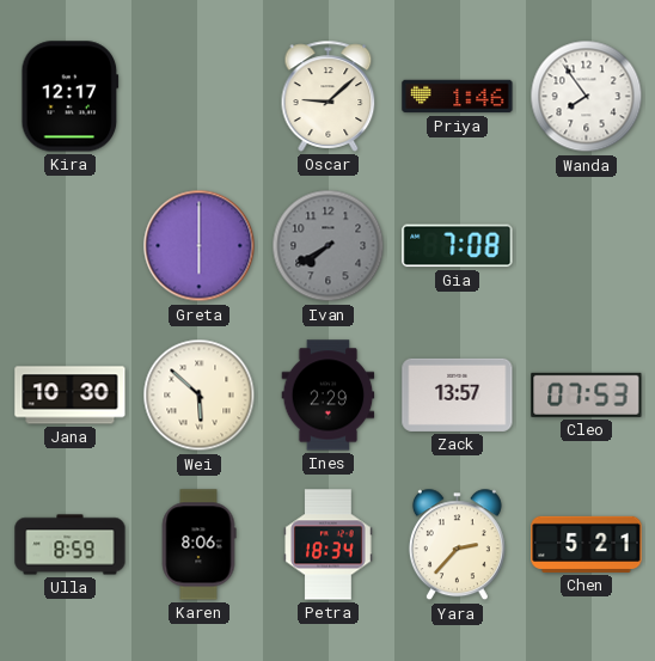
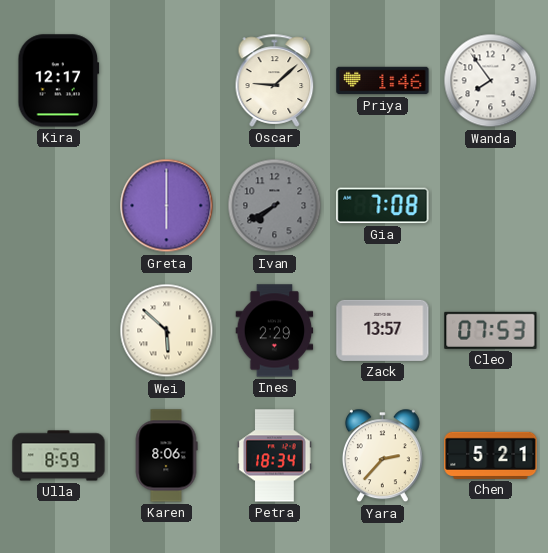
Jana: 10:30 -> none
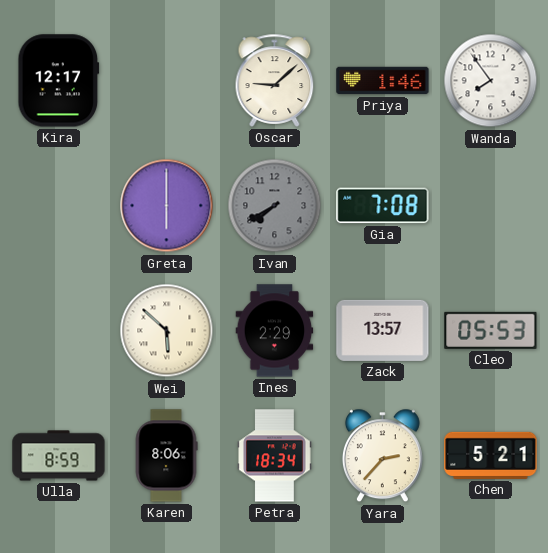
Cleo: 07:53 -> 05:53
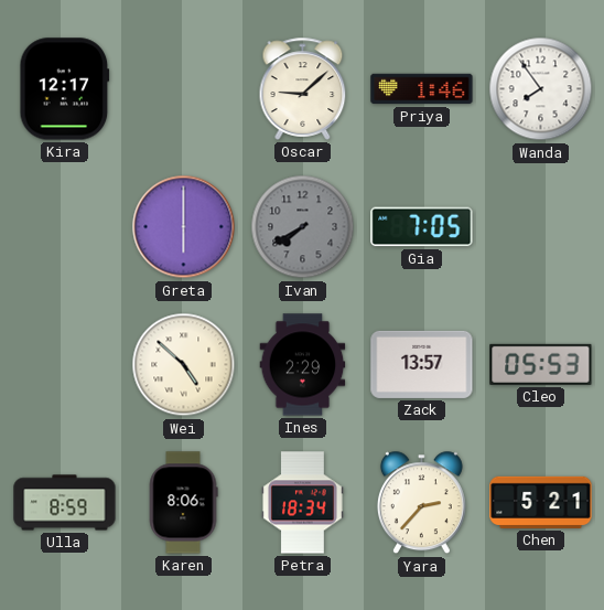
Gia: 7:08 -> 7:05
Wei: 5:52 -> 4:52
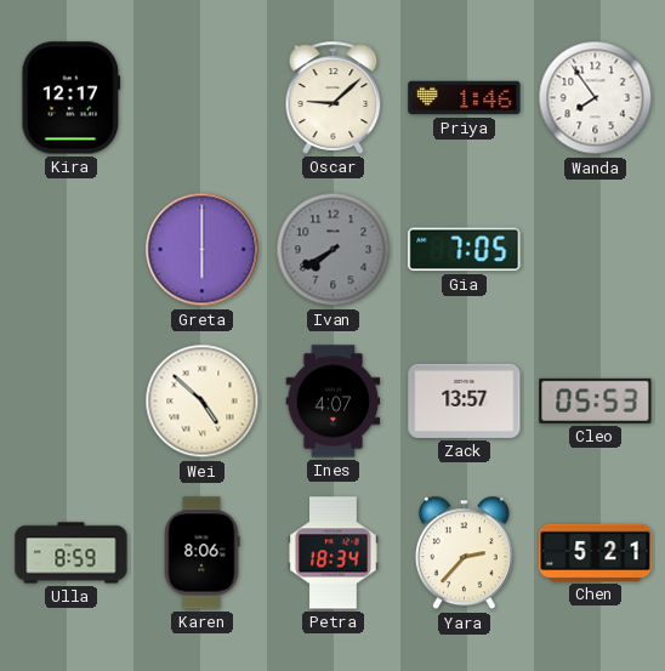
Ines: 2:29 -> 4:07
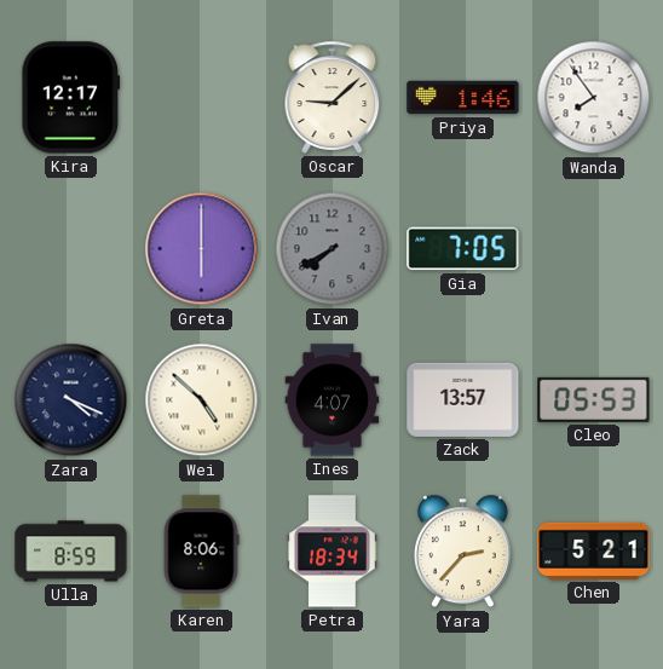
Zara: none -> 4:19
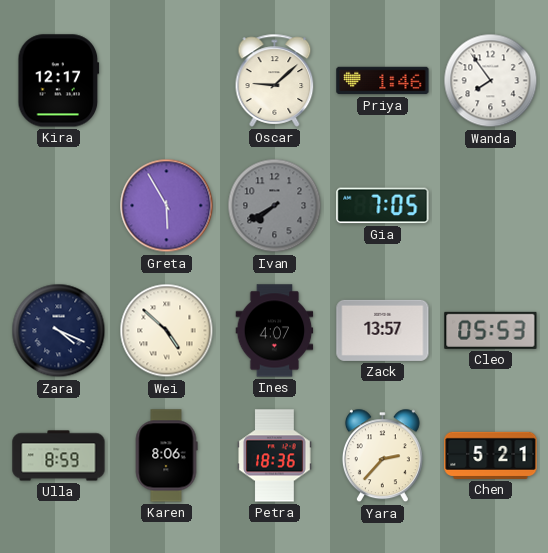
Greta: 6:00 -> 5:55
Petra: 18:34 -> 18:36
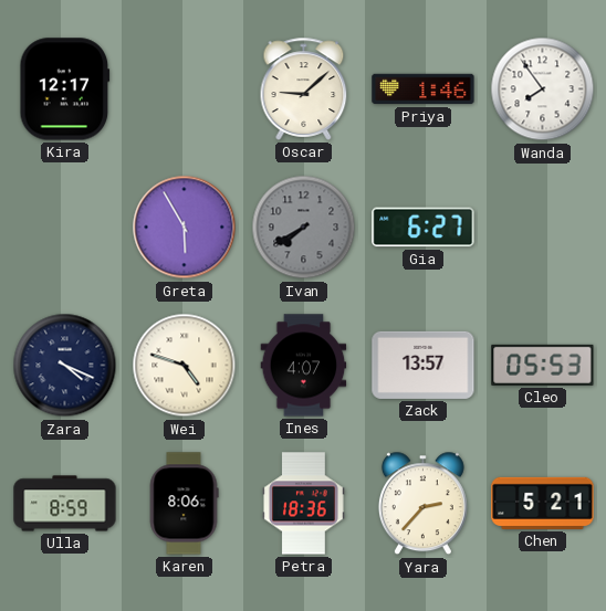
Gia: 7:05 -> 6:27
Wei: 4:52 -> 4:48
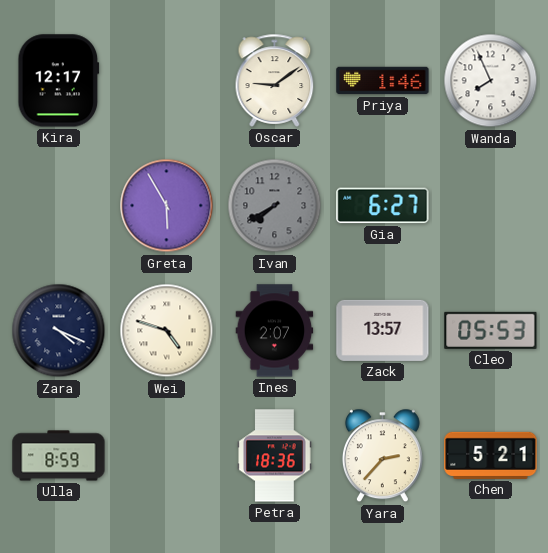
Oscar: 9:08 -> 9:09
Wanda: 7:54 -> 7:56
Ines: 4:07 -> 2:07
Karen: 8:06 -> none
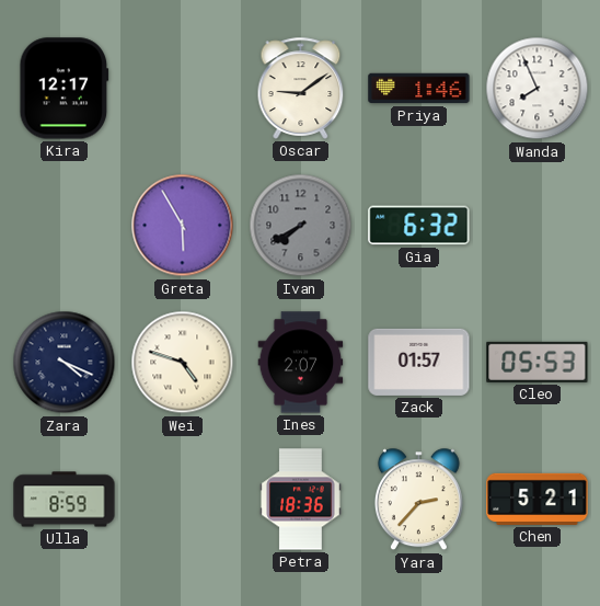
Gia: 6:27 -> 6:32
Zack: 13:57 -> 01:57
